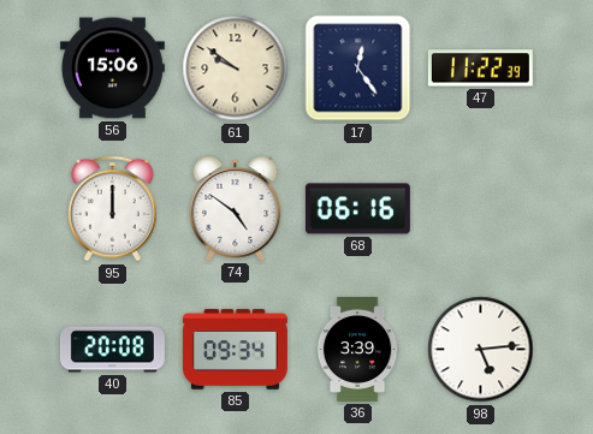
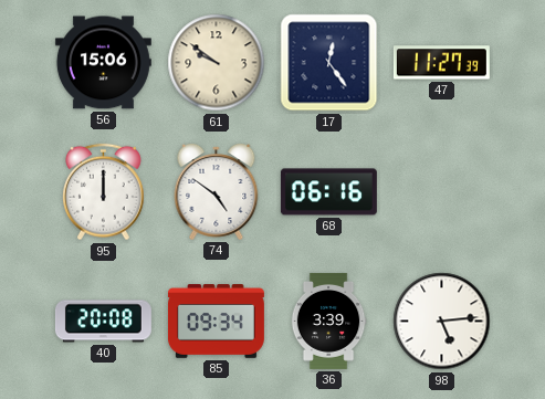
47: 11:22 -> 11:27
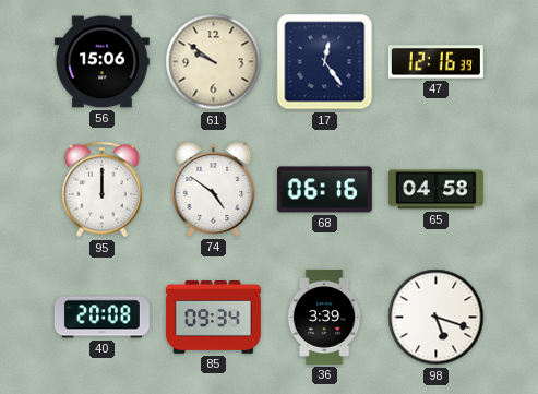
47: 11:27 -> 12:16
65: none -> 04:58
98: 5:14 -> 5:18
